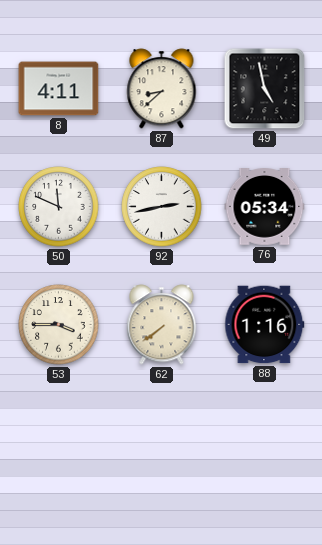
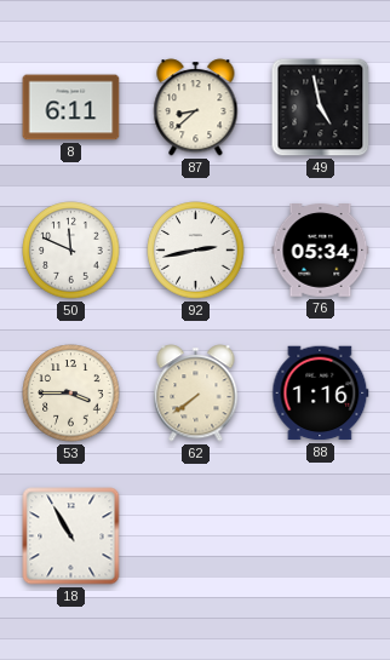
8: 4:11 -> 6:11
18: none -> 10:55
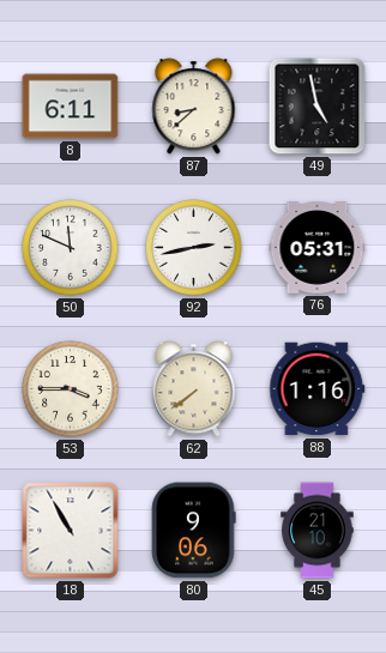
76: 05:34 -> 05:31
80: none -> 9:06
45: none -> 21:10
